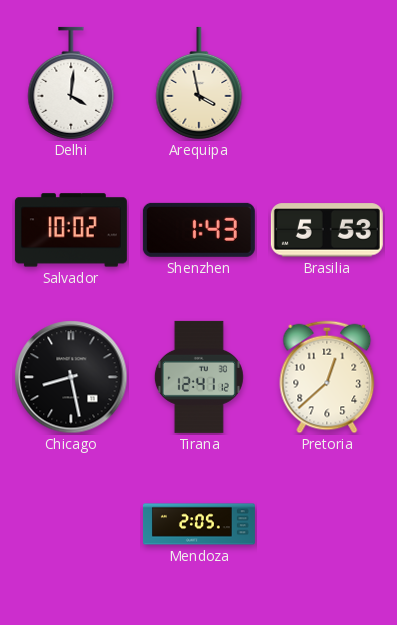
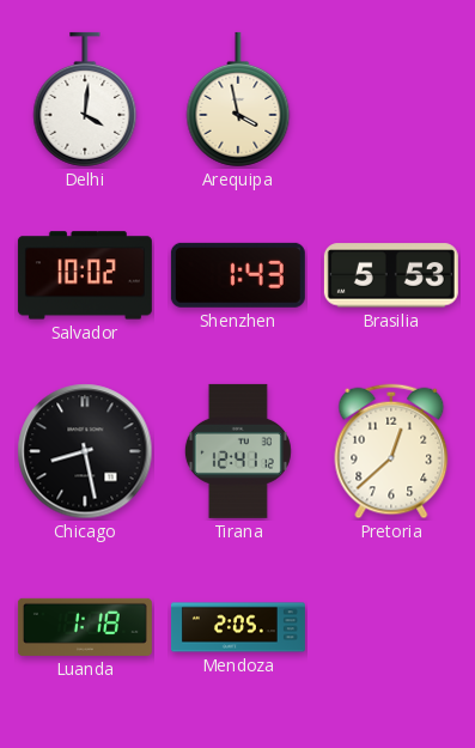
Luanda: none -> 1:18
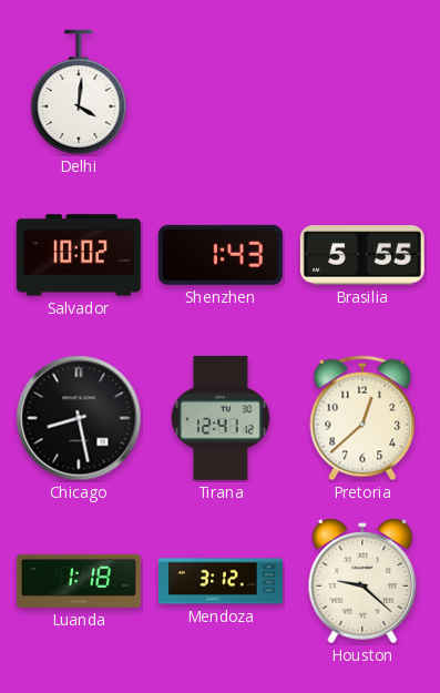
Arequipa: 3:58 -> none
Brasilia: 5:53 -> 5:55
Mendoza: 2:05 -> 3:12
Houston: none -> 9:22
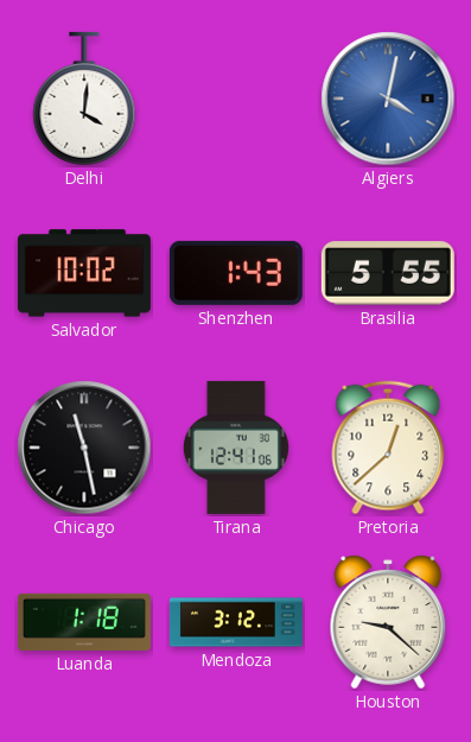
Algiers: none -> 4:02
Chicago: 8:28 -> 11:28
Tirana: 12:41:12 -> 12:41:06
